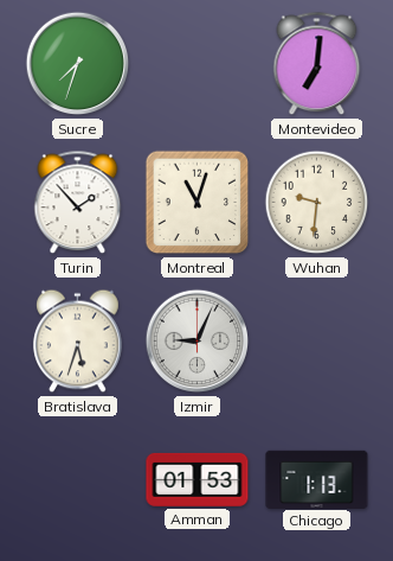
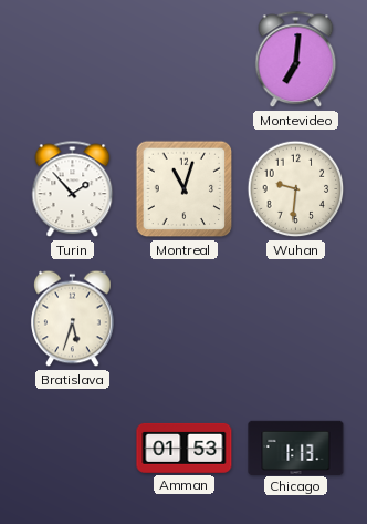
Sucre: 7:33 -> none
Izmir: 9:04 -> none
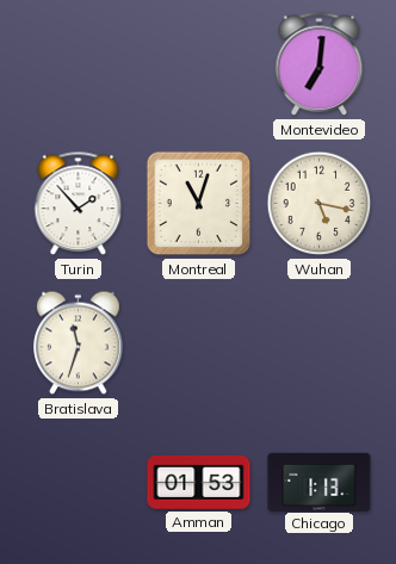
Wuhan: 9:31 -> 5:17
Bratislava: 5:33 -> 11:33
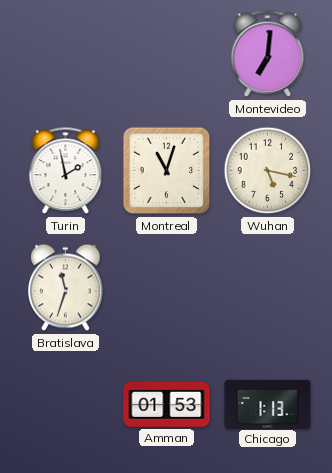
Turin: 1:53 -> 1:58
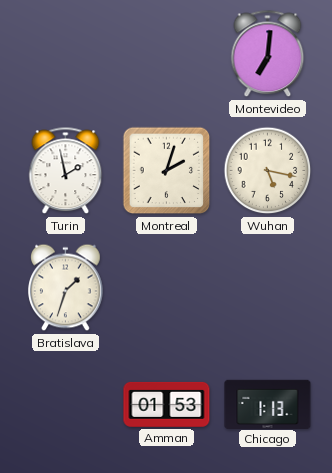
Montreal: 11:03 -> 2:03
Bratislava: 11:33 -> 1:33
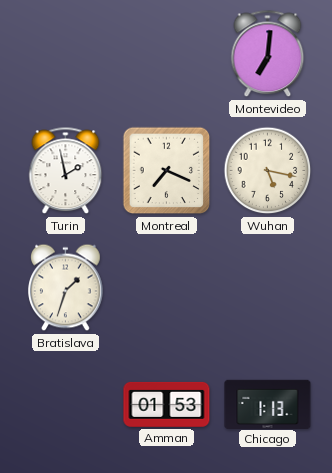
Montreal: 2:03 -> 7:19
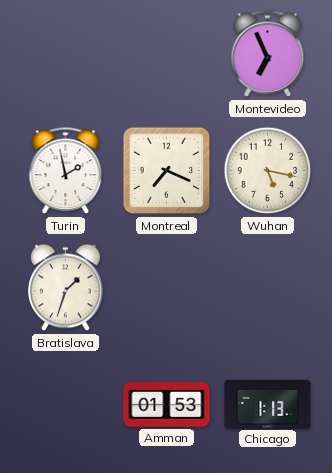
Montevideo: 7:01 -> 6:56
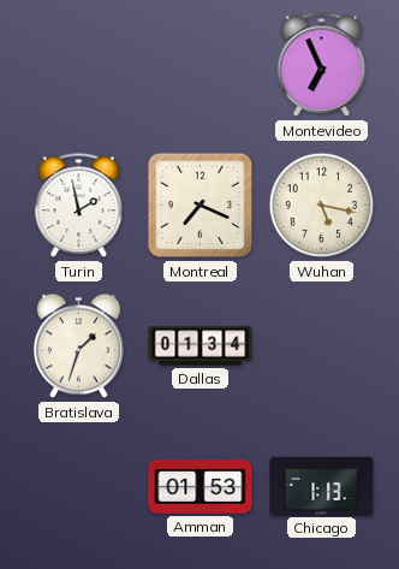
Dallas: none -> 01:34
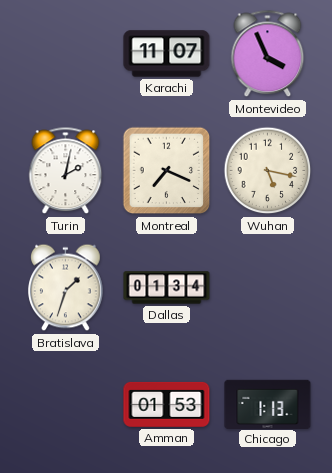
Karachi: none -> 11:07
Montevideo: 6:56 -> 3:56
Turin: 1:58 -> 2:02
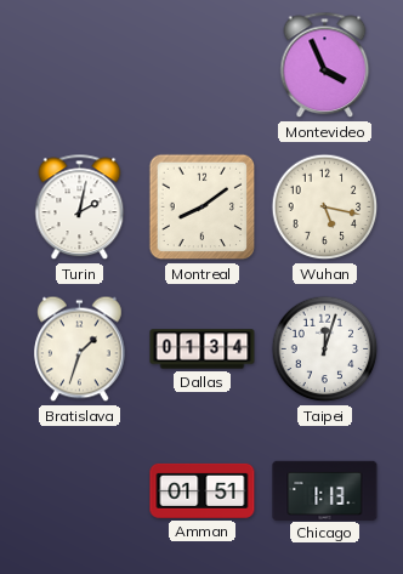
Karachi: 11:07 -> none
Montreal: 7:19 -> 8:09
Taipei: none -> 12:03
Amman: 01:53 -> 01:51
